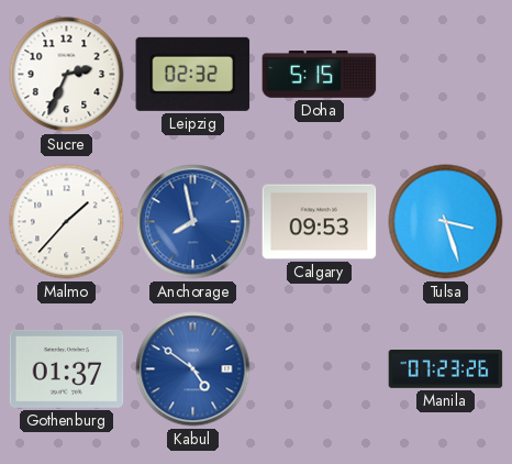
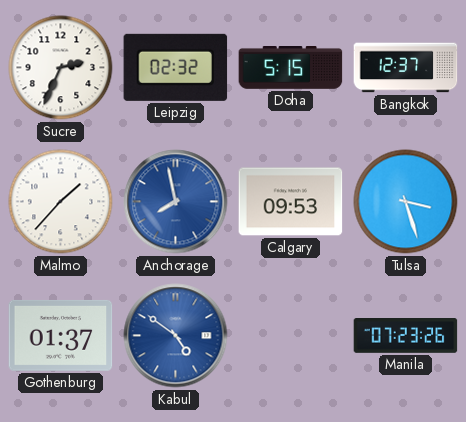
Bangkok: none -> 12:37
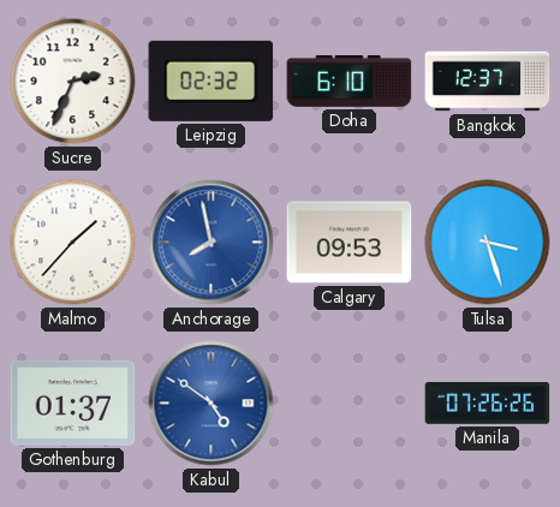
Doha: 5:15 -> 6:10
Manila: 07:23 -> 07:26
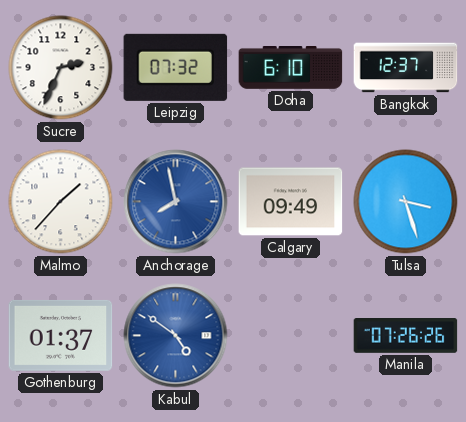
Leipzig: 02:32 -> 07:32
Calgary: 09:53 -> 09:49
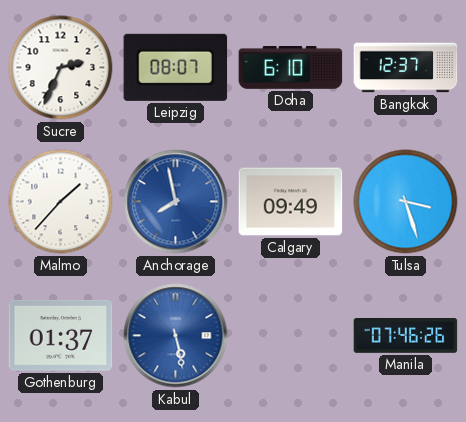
Leipzig: 07:32 -> 08:07
Kabul: 4:51 -> 5:28
Manila: 07:26 -> 07:46
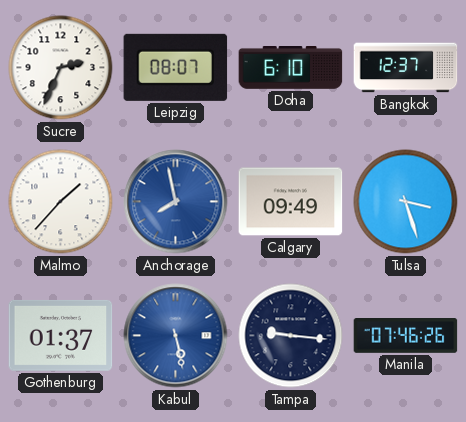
Tampa: none -> 9:16
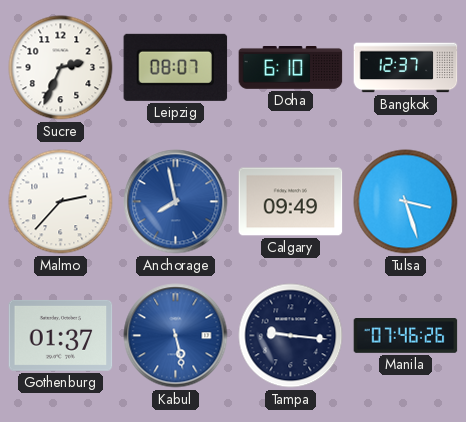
Malmo: 1:37 -> 2:37
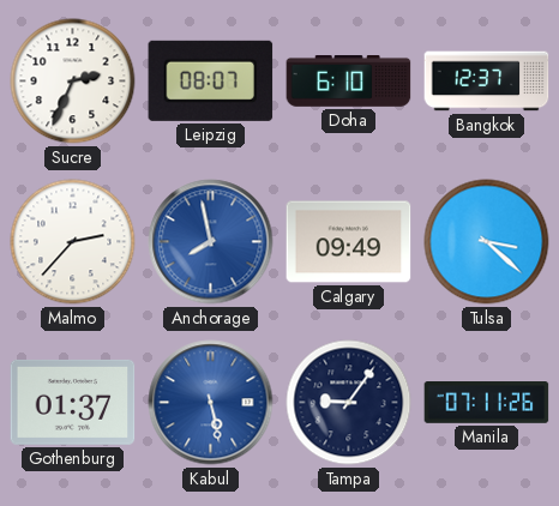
Tulsa: 3:27 -> 3:22
Tampa: 9:16 -> 9:06
Manila: 07:46 -> 07:11
